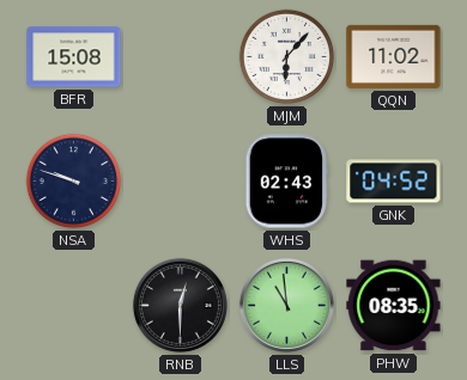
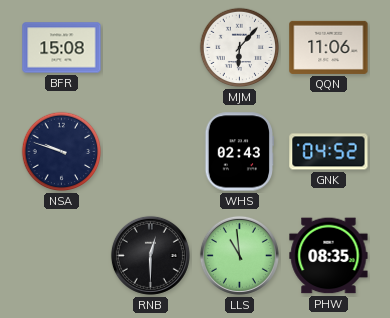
QQN: 11:02 -> 11:06
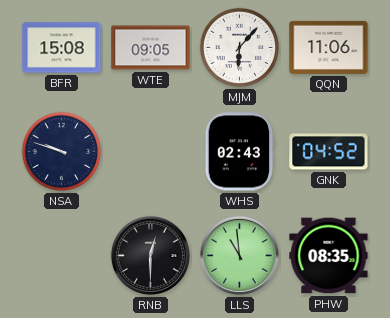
WTE: none -> 09:05
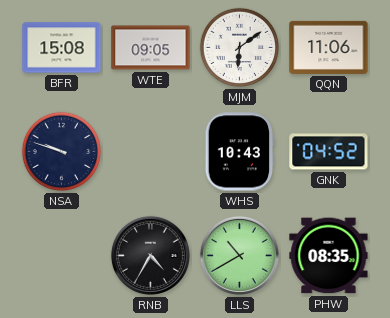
MJM: 6:07 -> 6:09
WHS: 02:43 -> 10:43
RNB: 12:30 -> 4:35
LLS: 10:59 -> 10:40
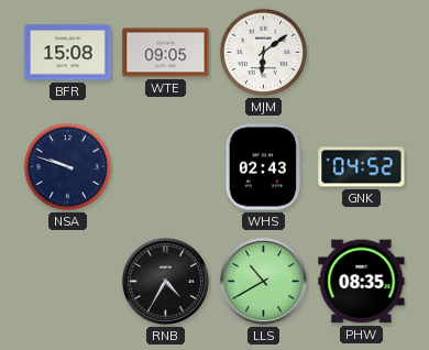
QQN: 11:06 -> none
WHS: 10:43 -> 02:43
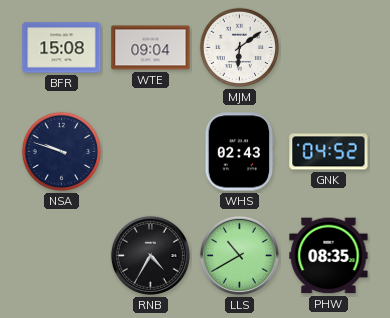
WTE: 09:05 -> 09:04
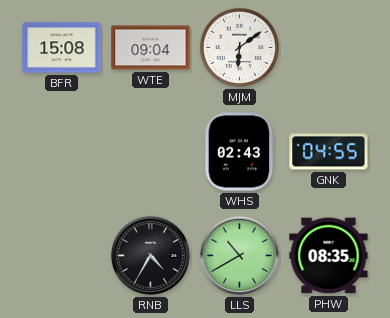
NSA: 9:48 -> none
GNK: 04:52 -> 04:55
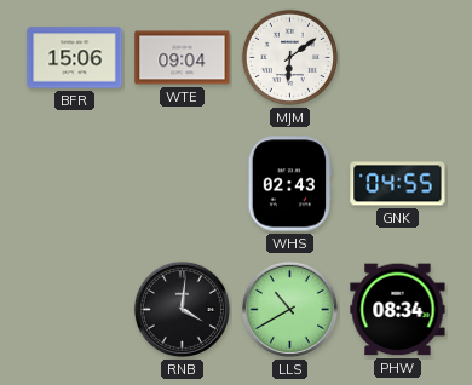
BFR: 15:08 -> 15:06
RNB: 4:35 -> 4:01
PHW: 08:35 -> 08:34
